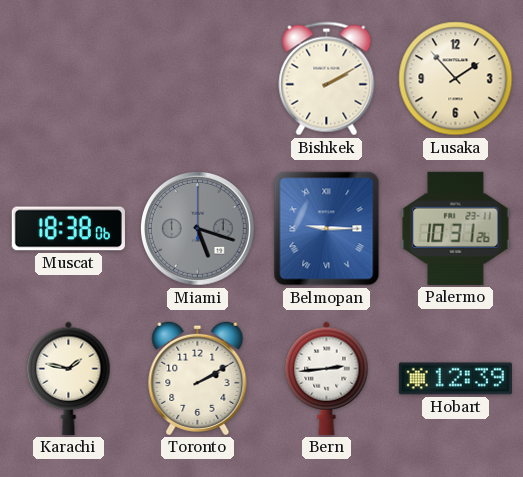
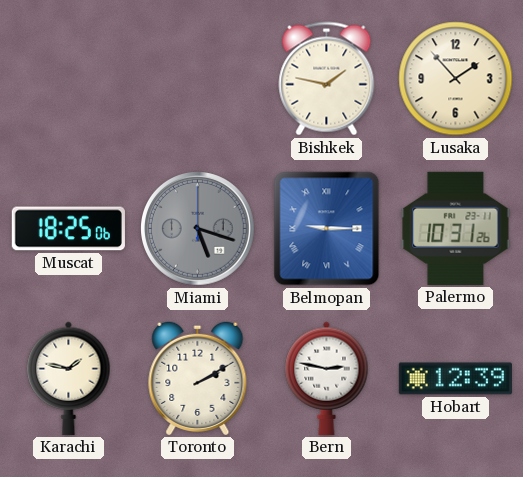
Bishkek: 2:10 -> 1:47
Muscat: 18:38 -> 18:25
Bern: 2:44 -> 2:47
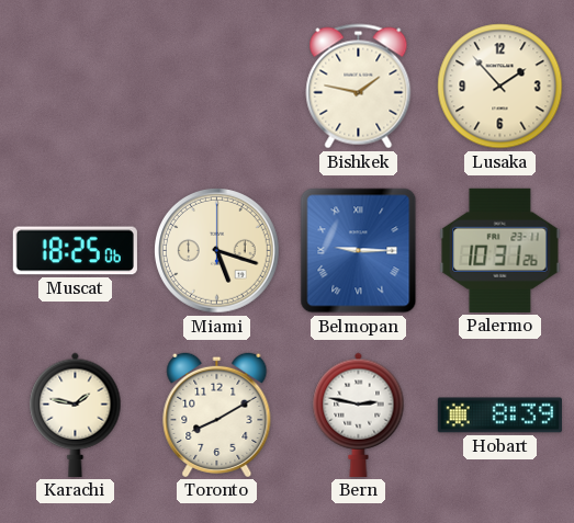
Miami dial: grey -> cream
Toronto: 2:10 -> 8:10
Hobart: 12:39 -> 8:39
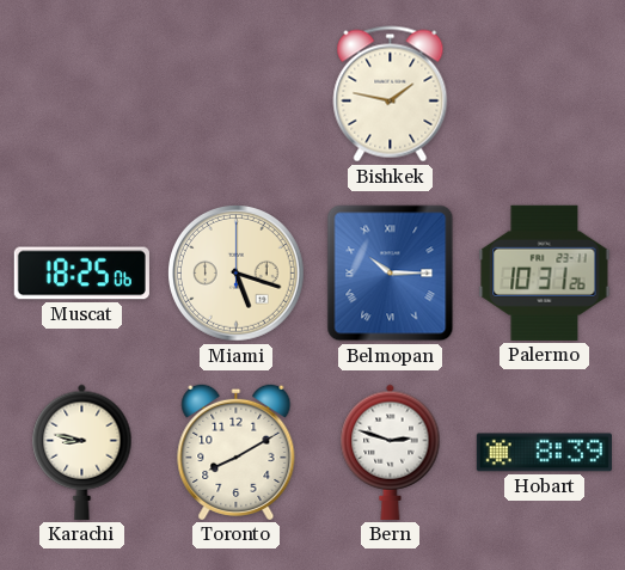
Lusaka: 1:53 -> none
Belmopan: 9:15 -> 10:15
Karachi: 1:47 -> 8:47
Bern: 2:47 -> 2:48
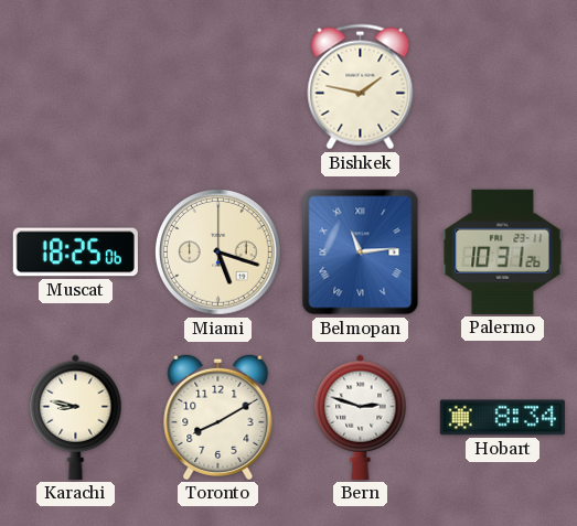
Belmopan: 10:15 -> 11:14
Hobart: 8:39 -> 8:34
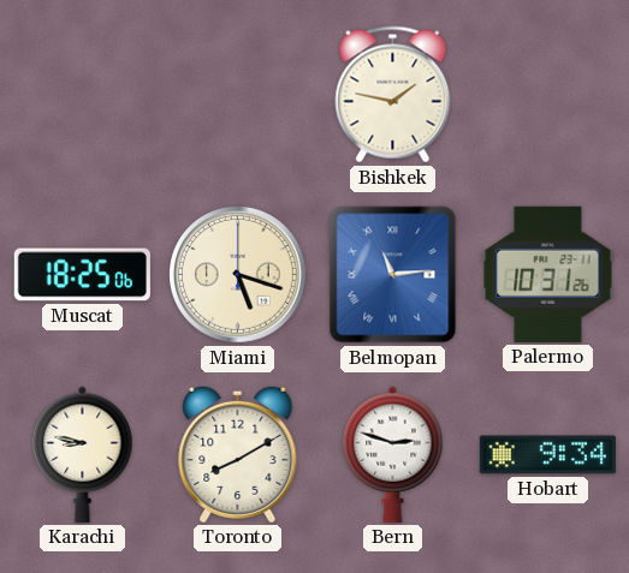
Hobart: 8:34 -> 9:34
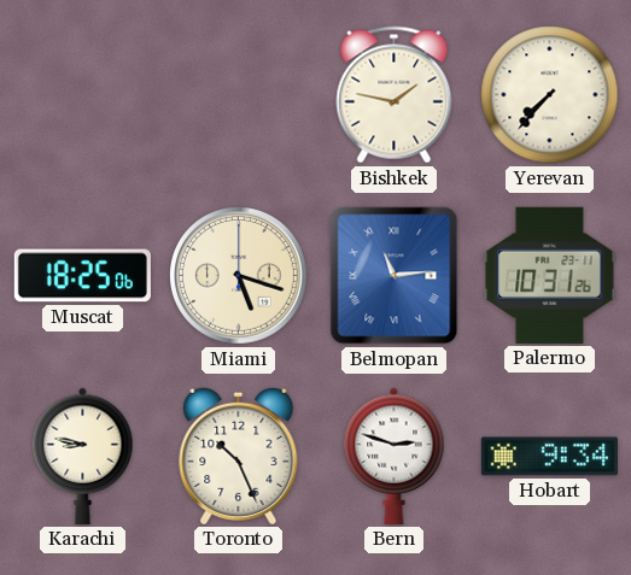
Yerevan: none -> 7:37
Toronto: 8:10 -> 10:26
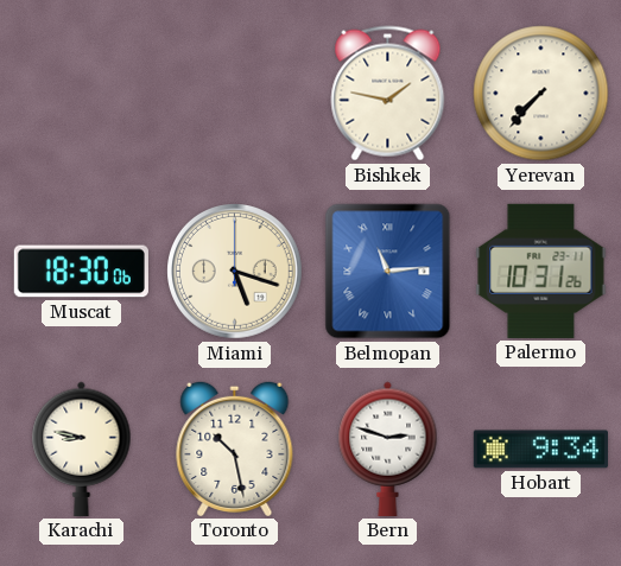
Muscat: 18:25 -> 18:30
Toronto: 10:26 -> 10:28
